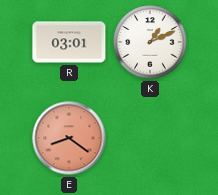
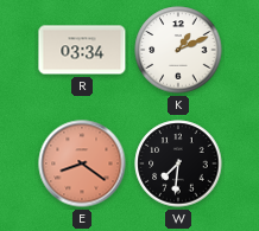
R: 03:01 -> 03:34
W: none -> 7:31
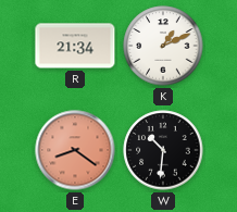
R: 03:34 -> 21:34
W: 7:31 -> 10:31
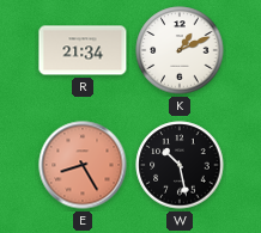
E: 8:21 -> 8:25
W: 10:31 -> 10:28
